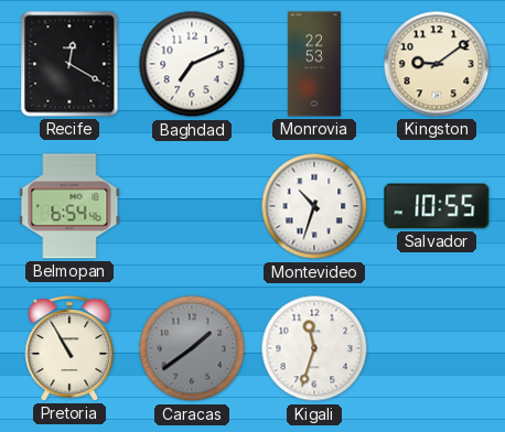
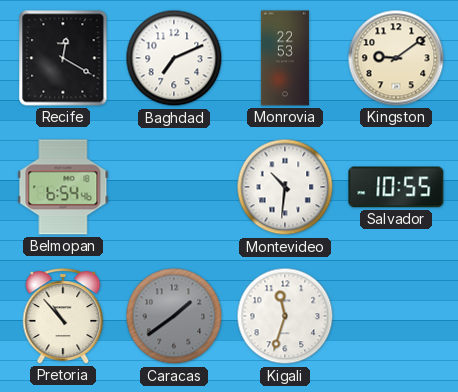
Montevideo: 10:33 -> 10:31
Pretoria: 10:55 -> 10:53
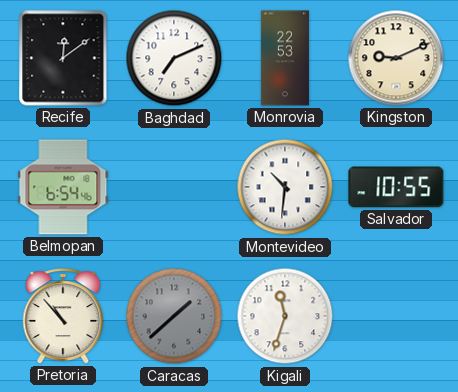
Recife: 12:20 -> 12:09
Kingston: 9:09 -> 9:11
Caracas: 1:39 -> 1:38
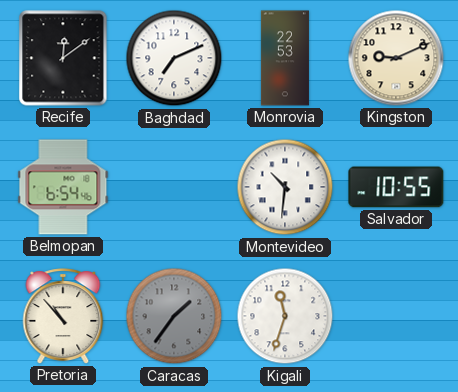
Caracas: 1:38 -> 1:36
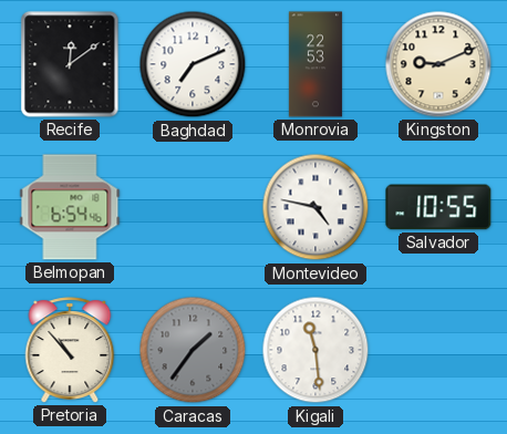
Montevideo: 10:31 -> 4:47
Kigali: 11:33 -> 11:29
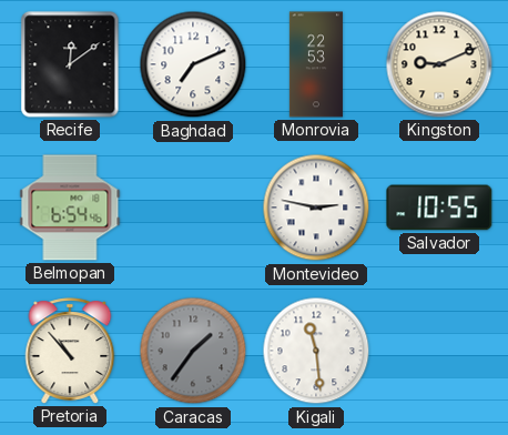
Montevideo: 4:47 -> 2:47
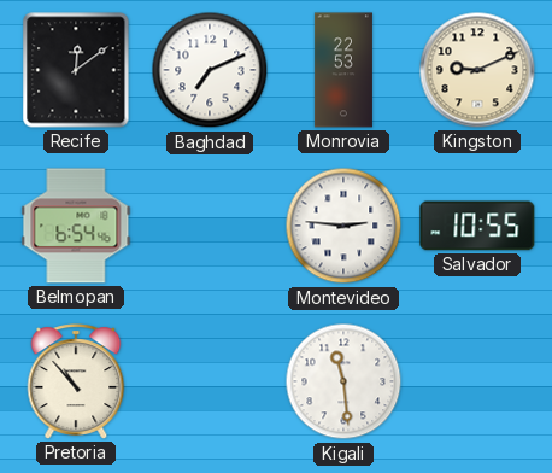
Montevideo: 2:47 -> 2:46
Caracas: 1:36 -> none
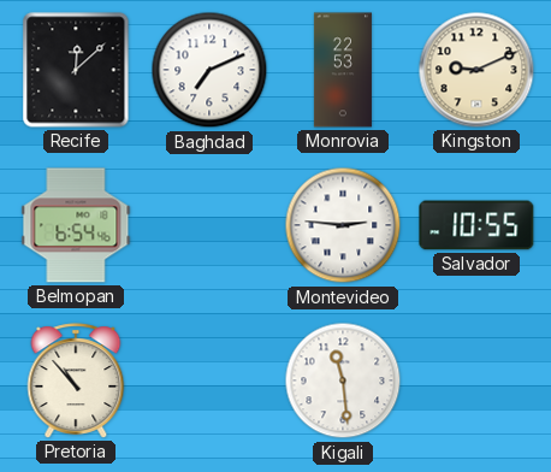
Recife: 12:09 -> 12:08
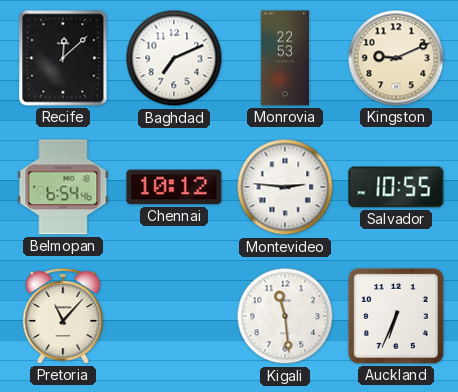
Chennai: none -> 10:12
Pretoria: 10:53 -> 11:07
Auckland: none -> 6:34
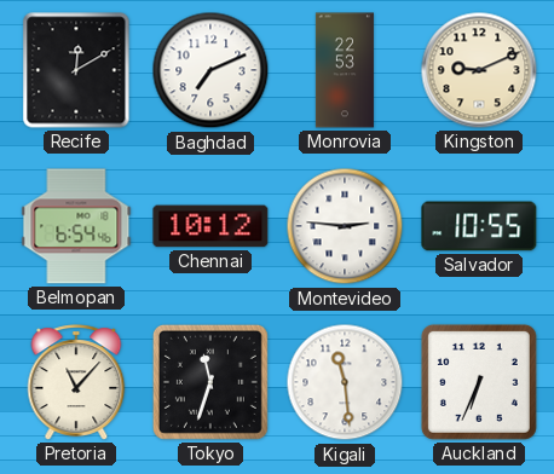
Recife: 12:08 -> 12:10
Tokyo: none -> 11:33
